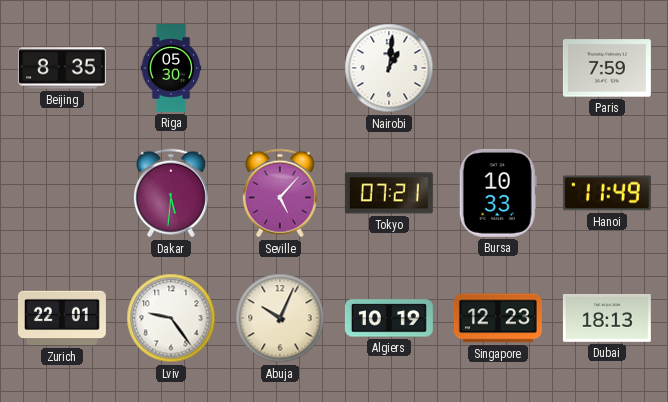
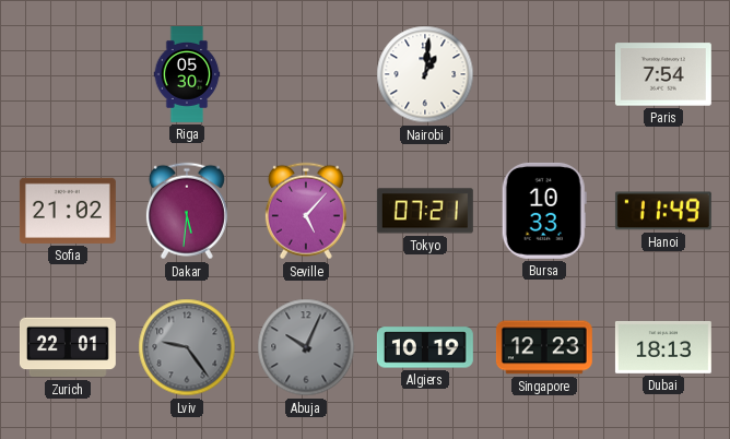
Beijing: 8:35 -> none
Paris: 7:59 -> 7:54
Sofia: none -> 21:02
Lviv dial: white -> grey
Abuja dial: cream -> grey
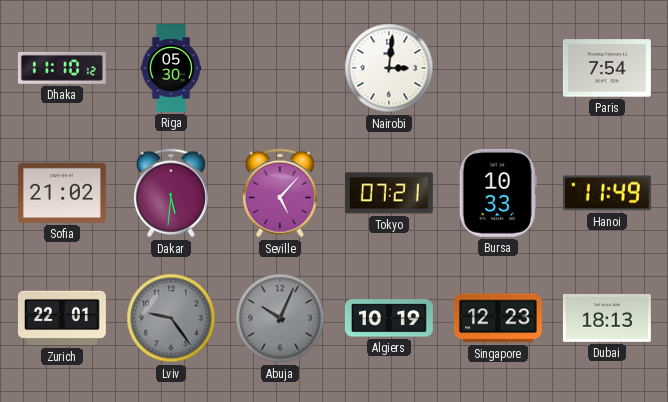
Dhaka: none -> 11:10
Nairobi: 1:01 -> 3:01
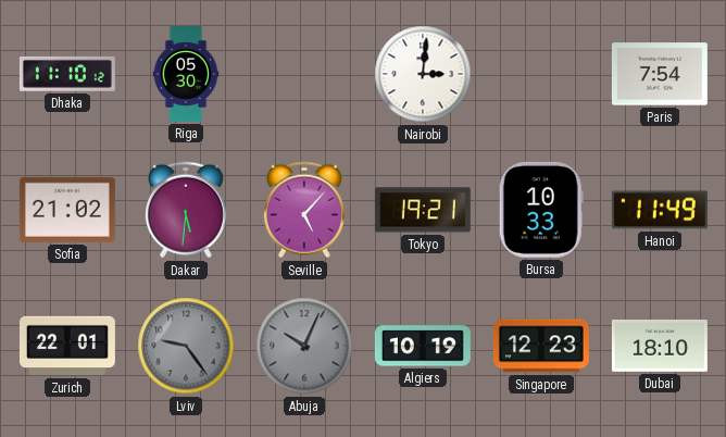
Tokyo: 07:21 -> 19:21
Dubai: 18:13 -> 18:10
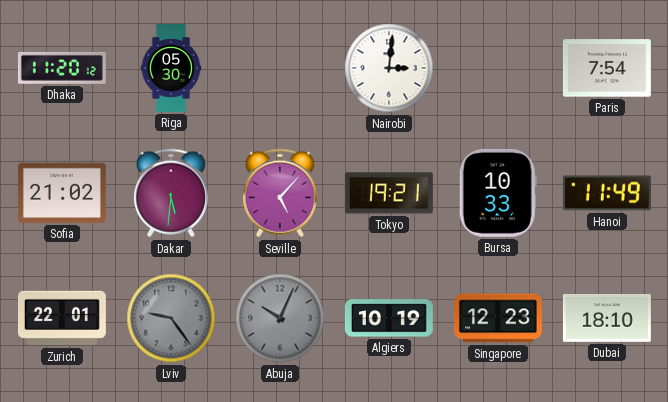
Dhaka: 11:10 -> 11:20
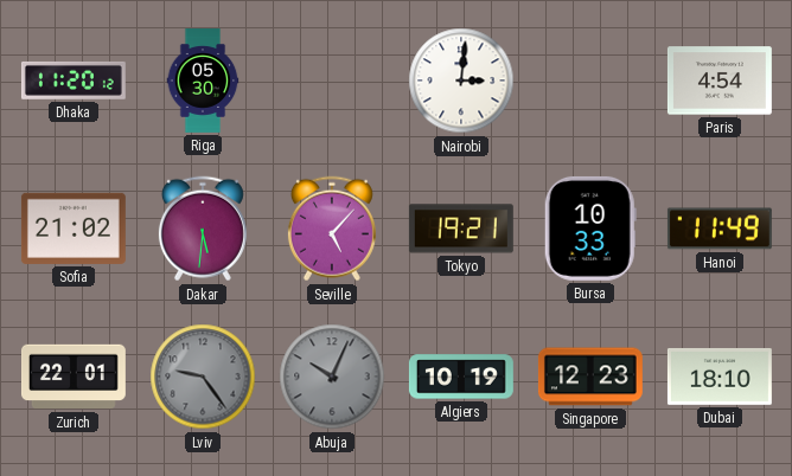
Paris: 7:54 -> 4:54
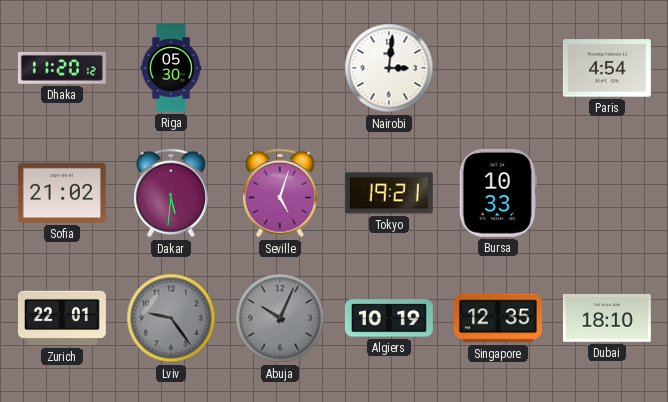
Seville: 5:07 -> 5:03
Hanoi: 11:49 -> none
Singapore: 12:23 -> 12:35
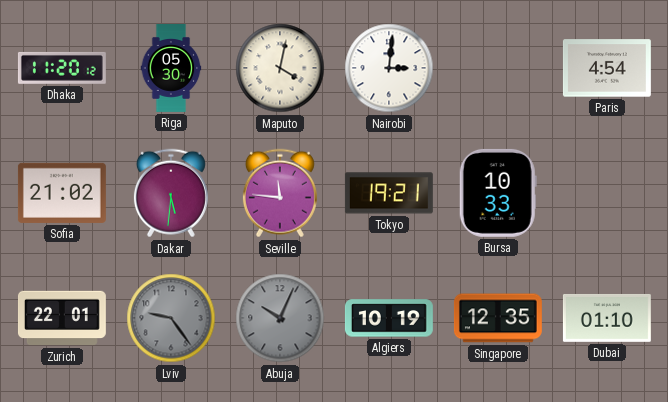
Maputo: none -> 4:02
Seville: 5:03 -> 11:46
Dubai: 18:10 -> 01:10
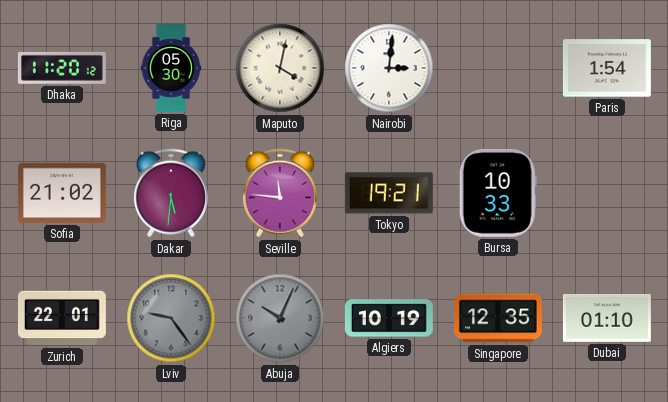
Paris: 4:54 -> 1:54
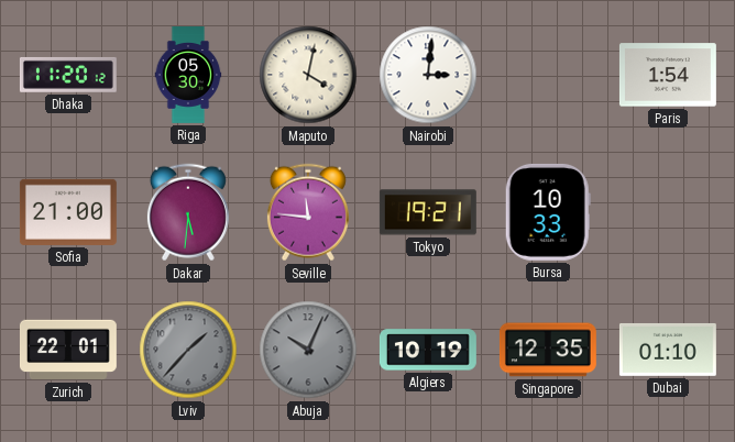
Sofia: 21:02 -> 21:00
Lviv: 9:24 -> 1:37
